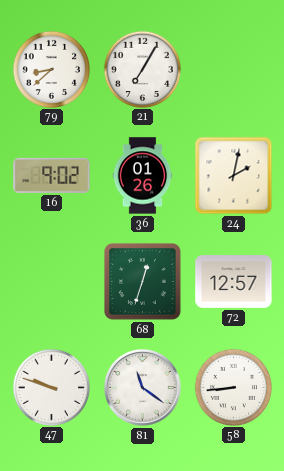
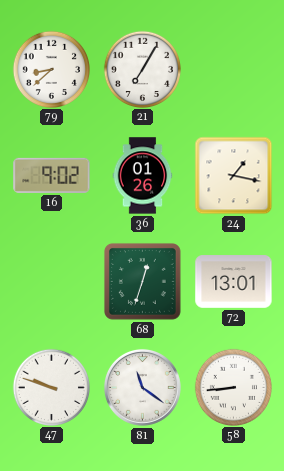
24: 2:02 -> 1:17
72: 12:57 -> 13:01
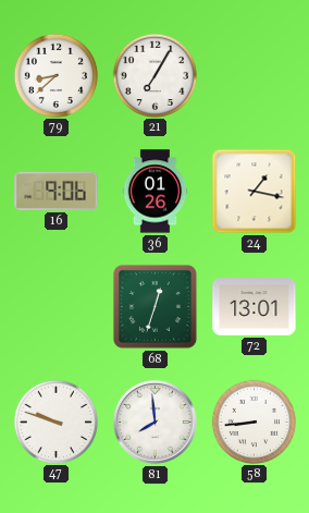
16: 9:02 -> 9:06
81: 11:21 -> 7:59
